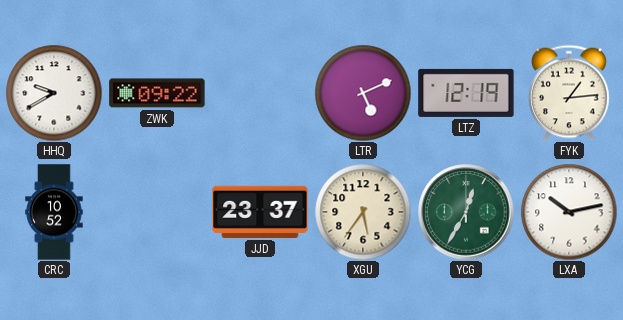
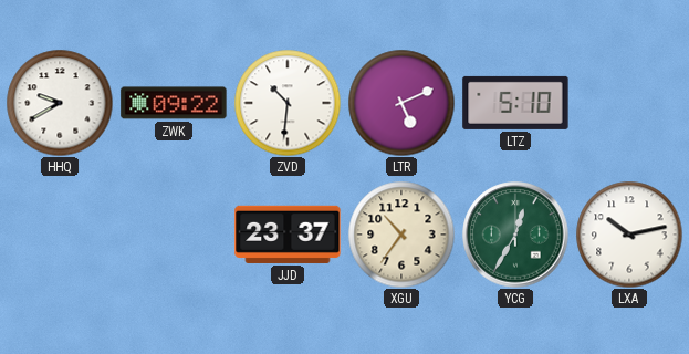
ZVD: none -> 10:31
LTZ: 12:19 -> 5:10
FYK: 1:14 -> none
CRC: 10:52 -> none
XGU: 5:36 -> 10:36
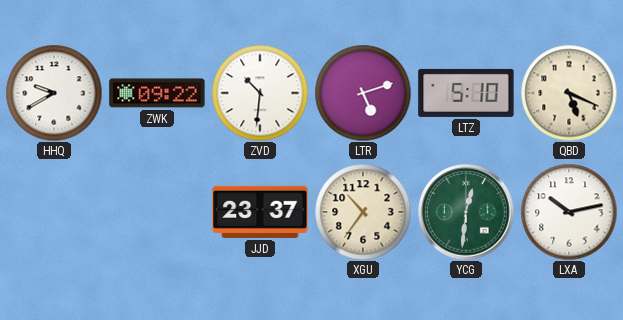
LTR: 5:11 -> 5:12
QBD: none -> 5:19
YCG: 12:35 -> 12:31
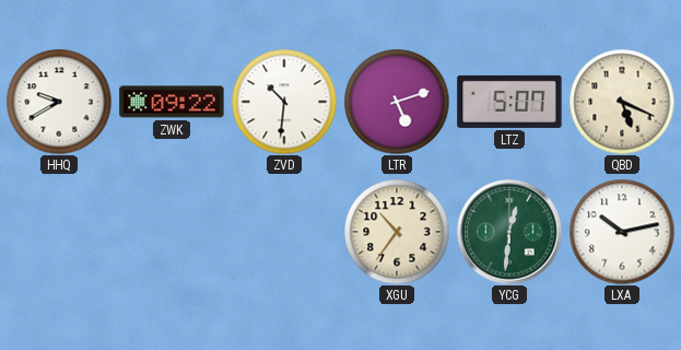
LTZ: 5:10 -> 5:07
JJD: 23:37 -> none
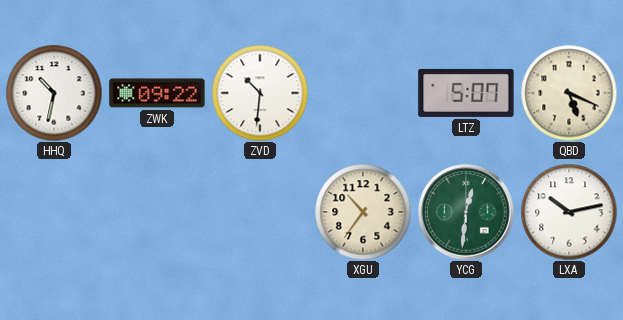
HHQ: 9:40 -> 10:32
LTR: 5:12 -> none
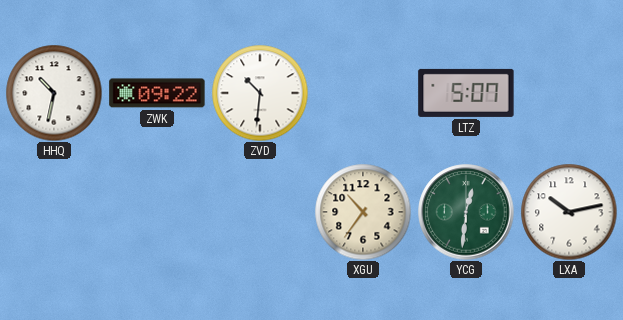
QBD: 5:19 -> none
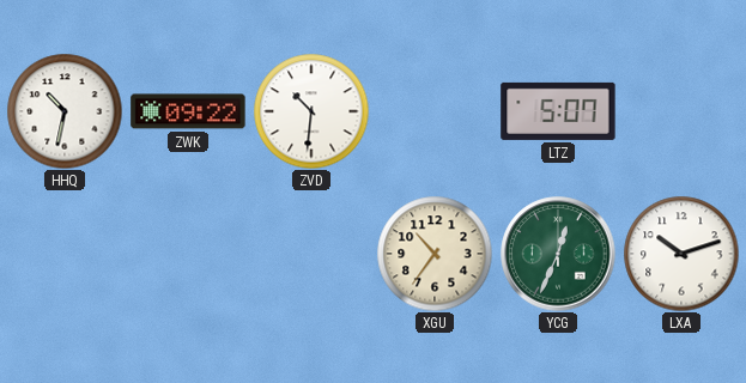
YCG: 12:31 -> 12:34
LXA: 10:13 -> 10:12
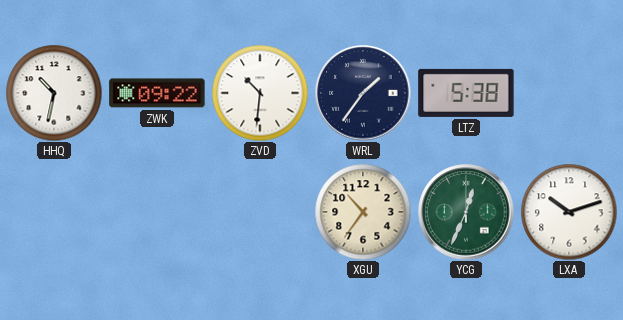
WRL: none -> 1:36
LTZ: 5:07 -> 5:38
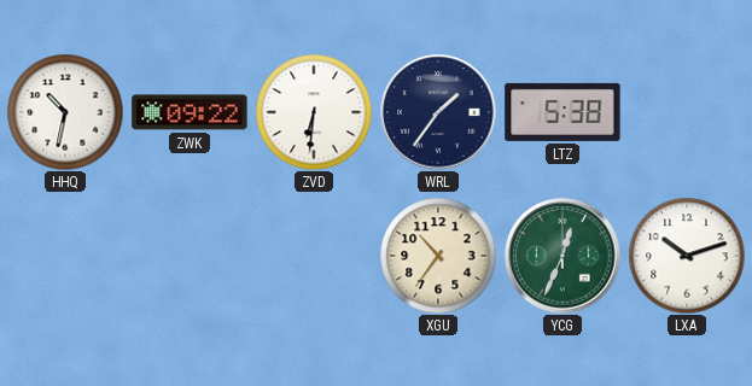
ZVD: 10:31 -> 6:31
